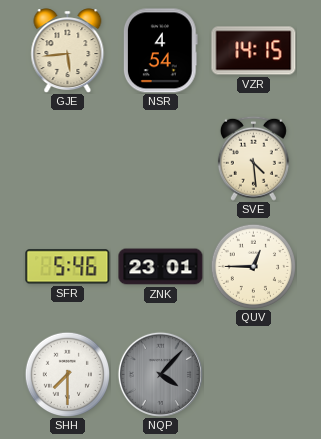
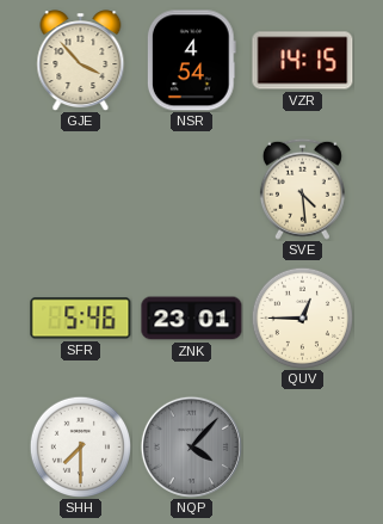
GJE: 5:44 -> 3:53
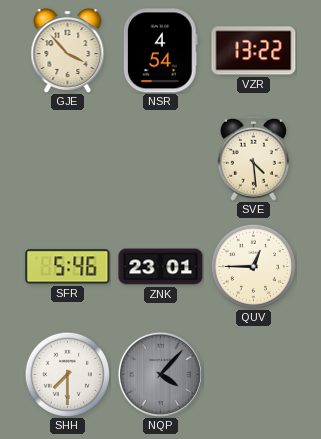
VZR: 14:15 -> 13:22
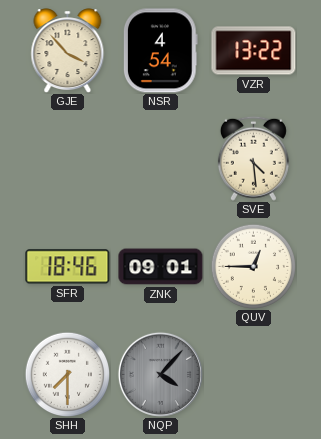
SFR: 5:46 -> 18:46
ZNK: 23:01 -> 09:01
